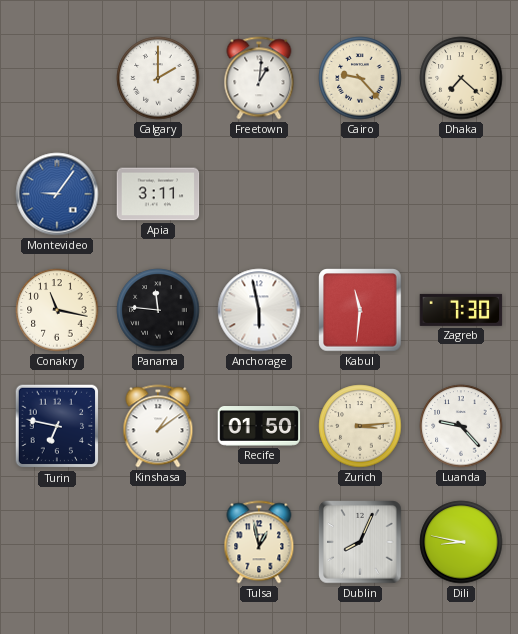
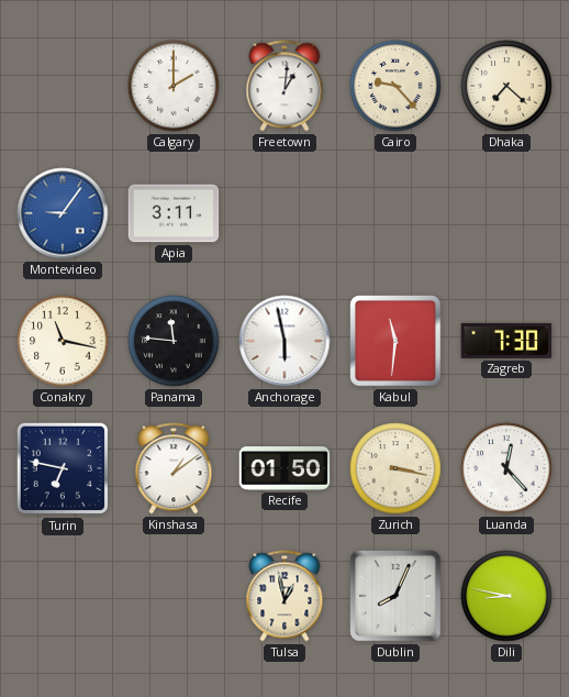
Zurich: 3:14 -> 3:17
Luanda: 9:23 -> 12:23
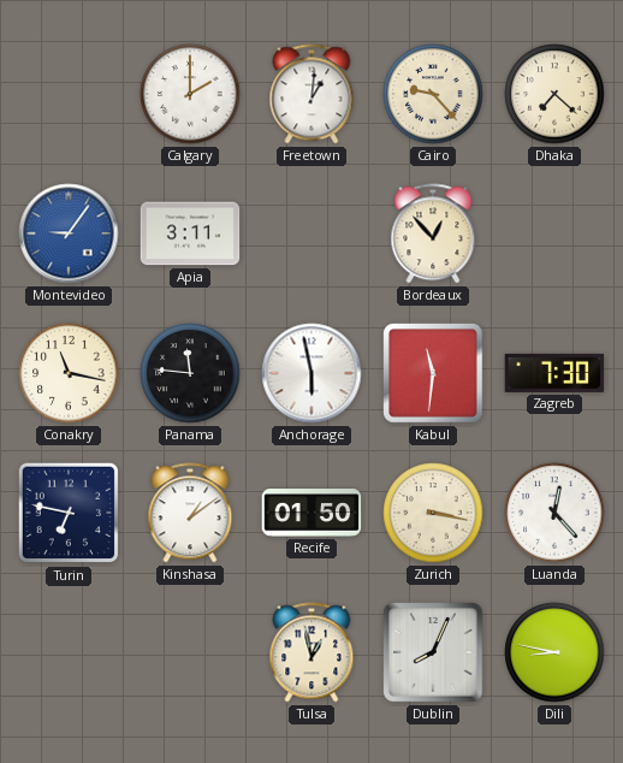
Bordeaux: none -> 12:53
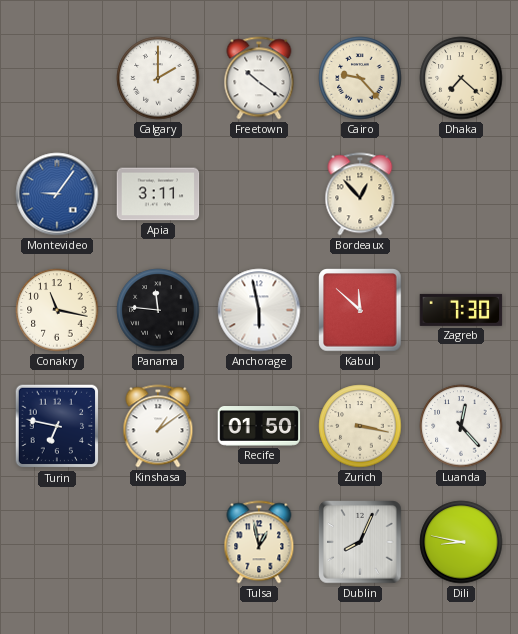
Freetown: 1:01 -> 10:21
Kabul: 11:31 -> 11:52
